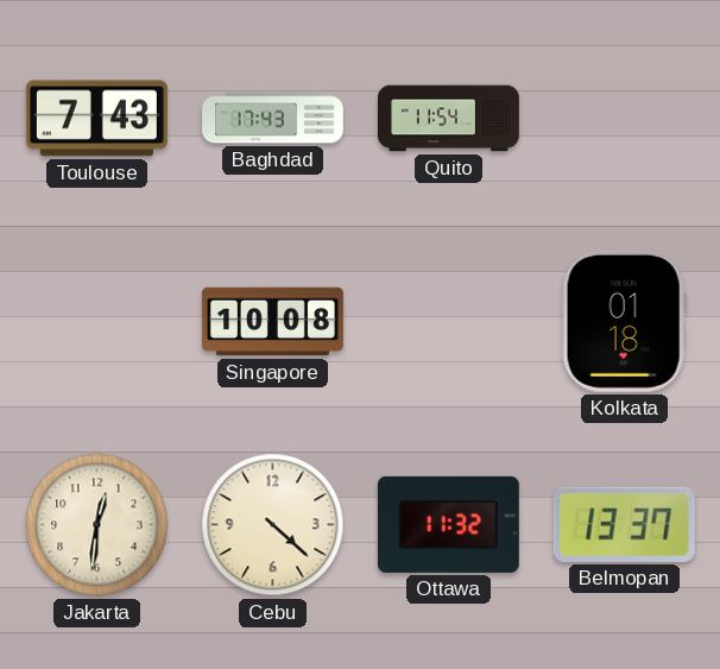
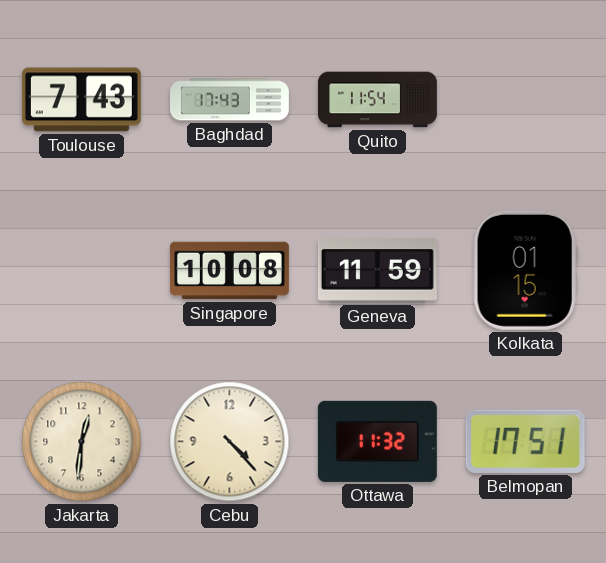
Geneva: none -> 11:59
Kolkata: 01:18 -> 01:15
Cebu: 4:22 -> 4:23
Belmopan: 13:37 -> 17:51
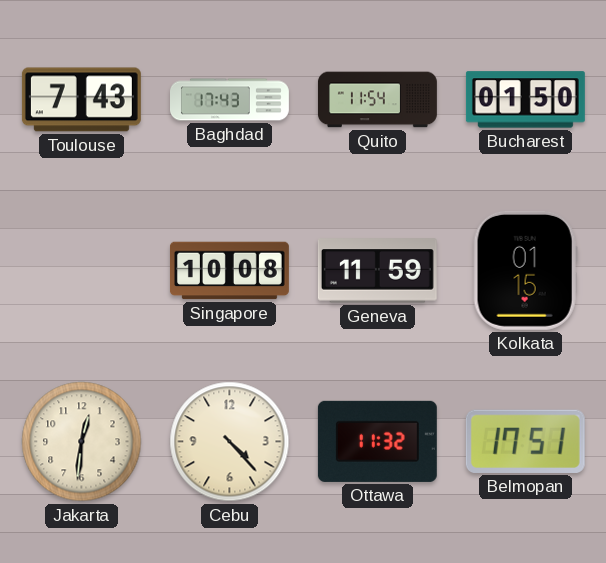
Bucharest: none -> 01:50
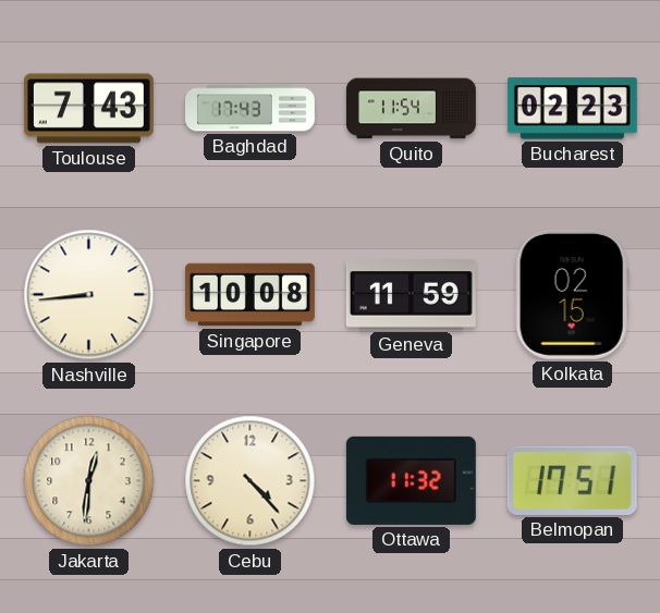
Bucharest: 01:50 -> 02:23
Nashville: none -> 8:44
Kolkata: 01:15 -> 02:15
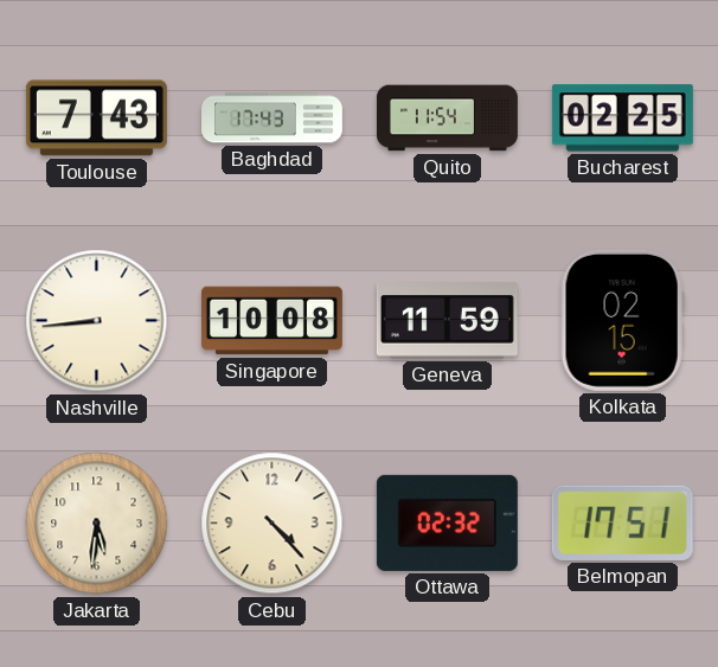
Bucharest: 02:23 -> 02:25
Jakarta: 12:31 -> 5:31
Ottawa: 11:32 -> 02:32
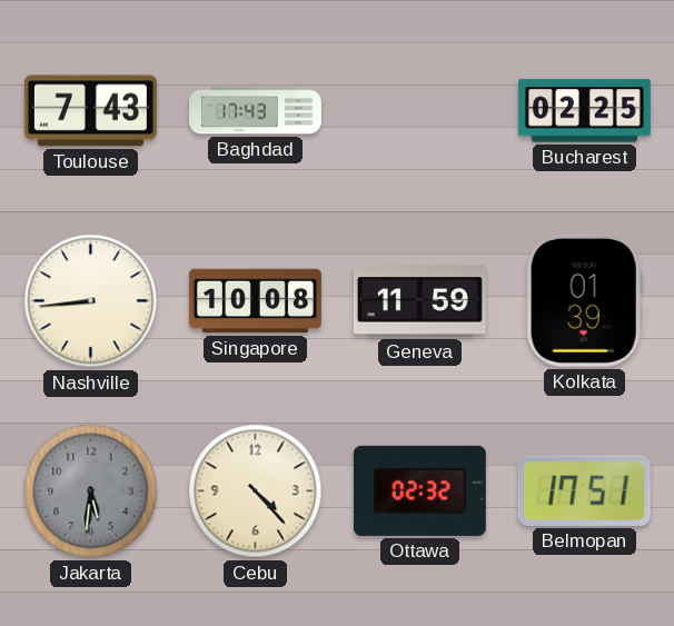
Quito: 11:54 -> none
Kolkata: 02:15 -> 01:39
Jakarta dial: cream -> grey
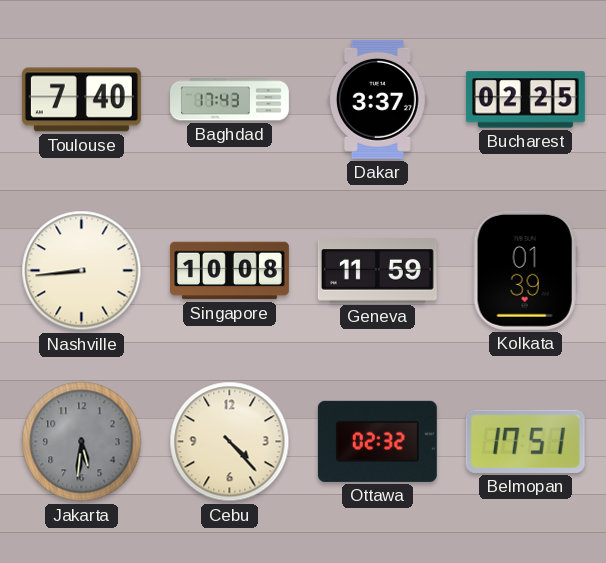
Toulouse: 7:43 -> 7:40
Dakar: none -> 3:37
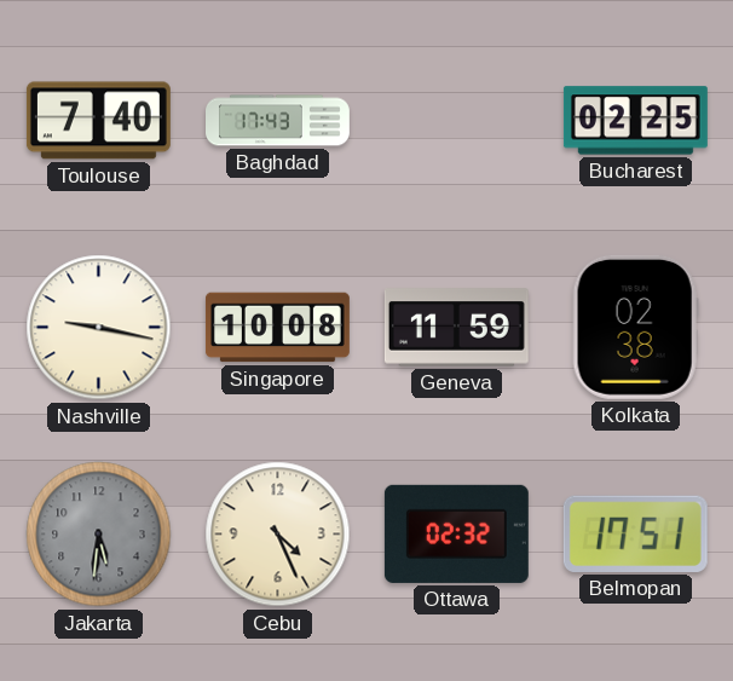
Dakar: 3:37 -> none
Nashville: 8:44 -> 9:17
Kolkata: 01:39 -> 02:38
Cebu: 4:23 -> 4:26
